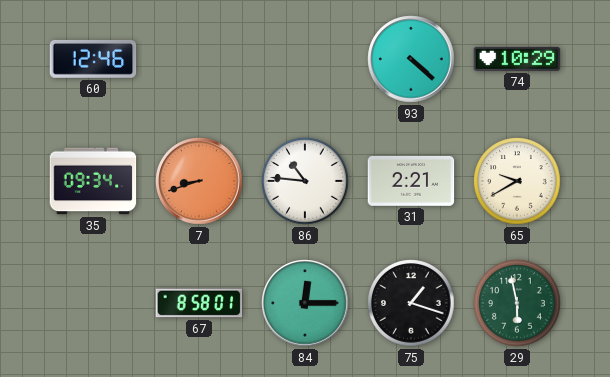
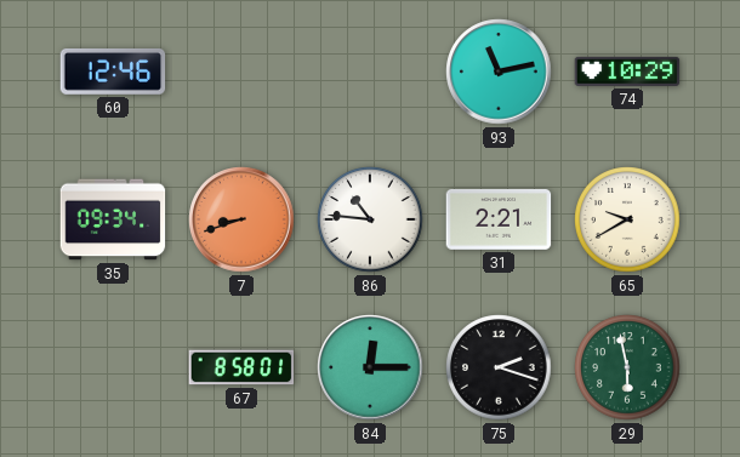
93: 4:22 -> 11:13
75: 1:18 -> 2:18
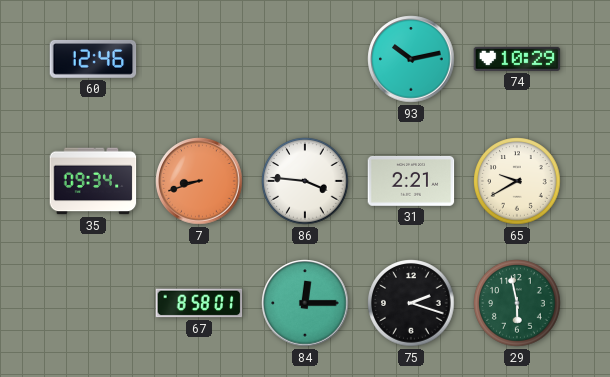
93: 11:13 -> 10:13
86: 10:46 -> 3:46
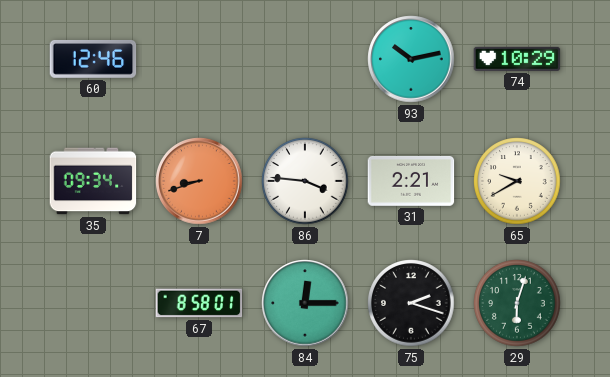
29: 5:58 -> 6:03
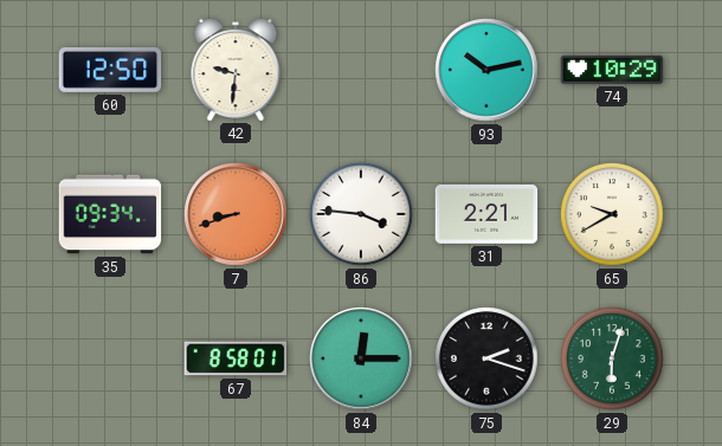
60: 12:46 -> 12:50
42: none -> 9:31
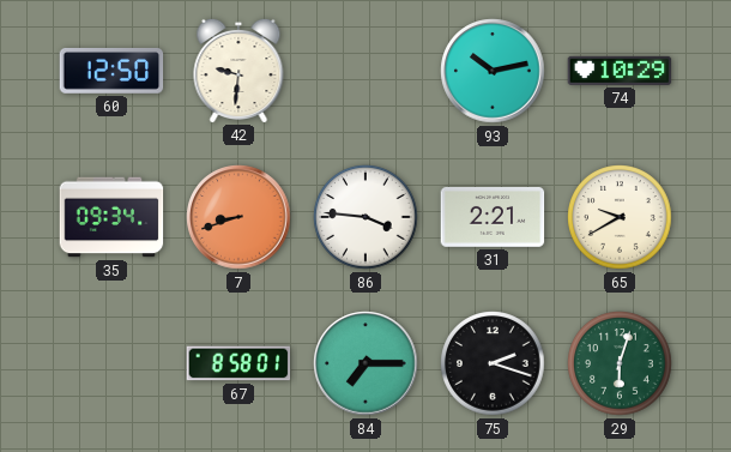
84: 12:15 -> 7:15
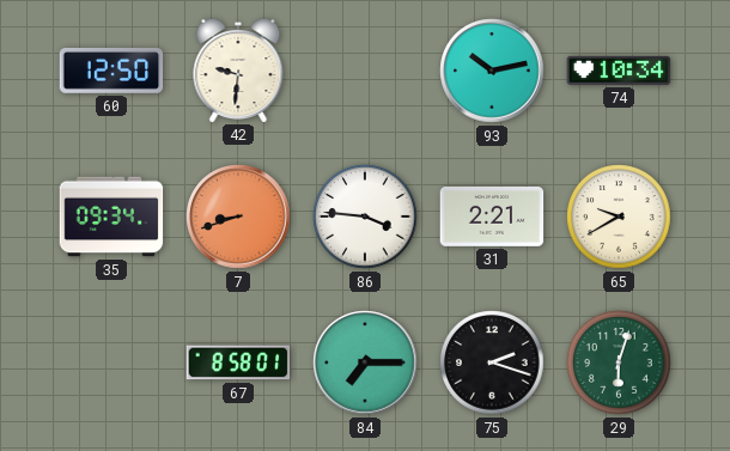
74: 10:29 -> 10:34
